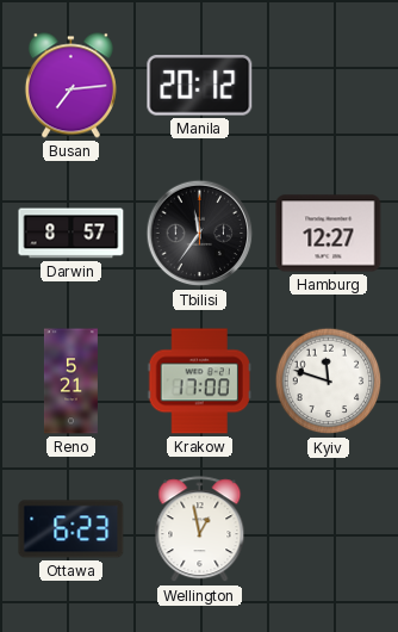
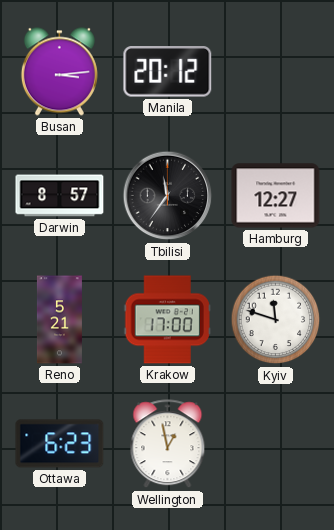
Busan: 7:14 -> 3:14
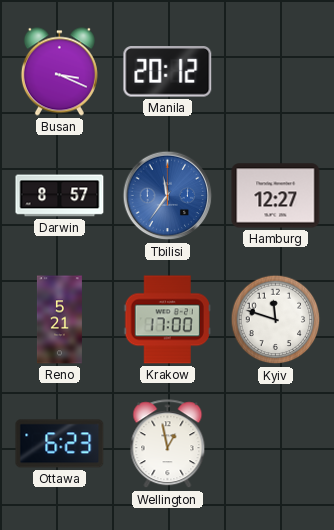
Busan: 3:14 -> 3:19
Tbilisi dial: black -> blue
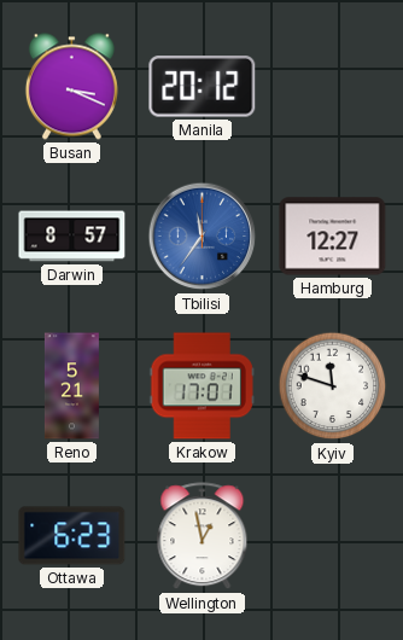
Krakow: 17:00 -> 17:01
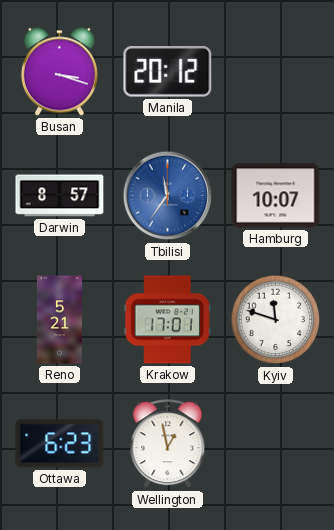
Busan: 3:19 -> 3:18
Hamburg: 12:27 -> 10:07
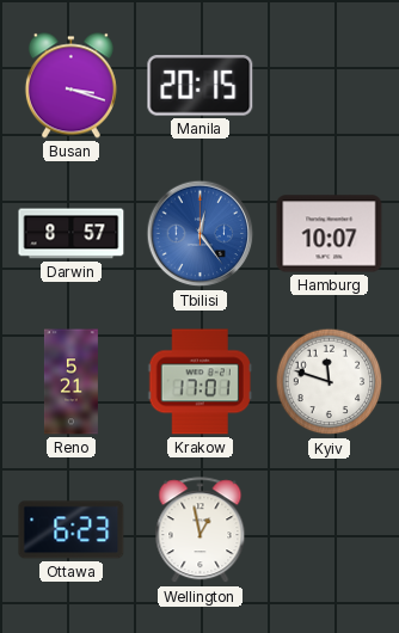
Manila: 20:12 -> 20:15
Tbilisi: 11:36 -> 12:24
